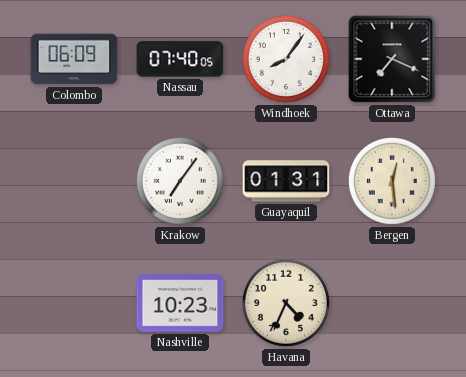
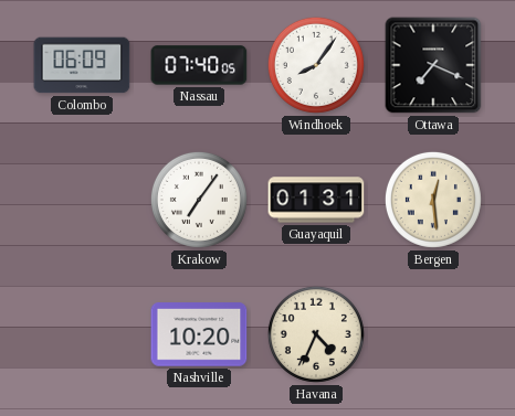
Nashville: 10:23 -> 10:20
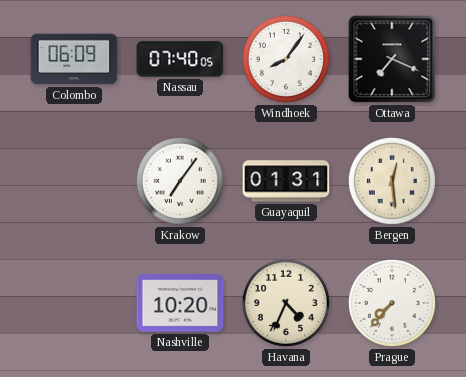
Prague: none -> 7:37
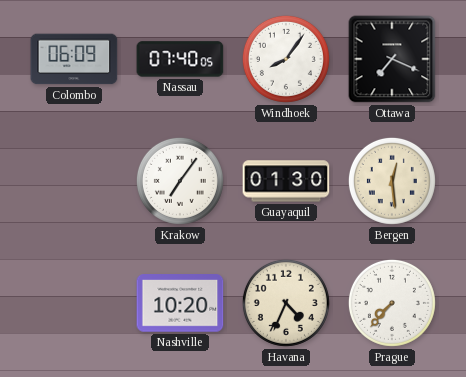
Guayaquil: 01:31 -> 01:30
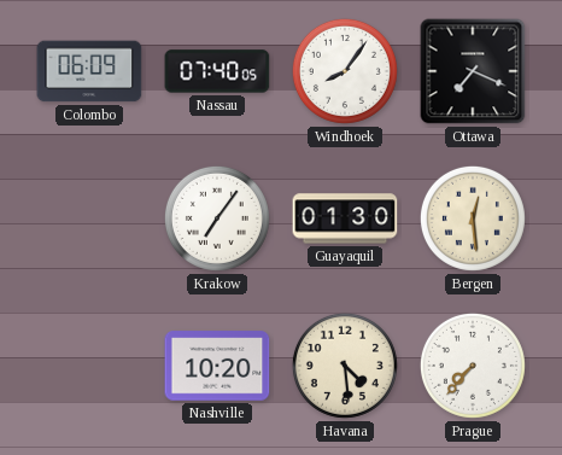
Havana: 4:34 -> 4:29
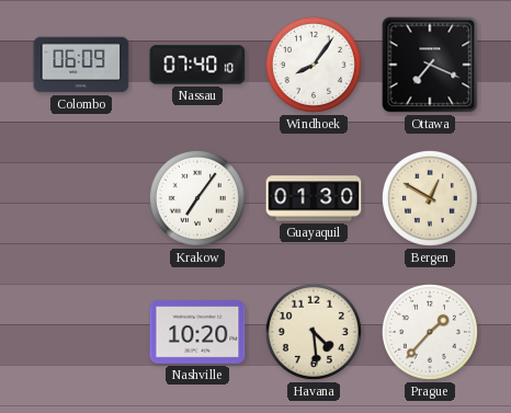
Nassau: 07:40:05 -> 07:40:10
Bergen: 12:29 -> 12:50
Prague: 7:37 -> 1:37
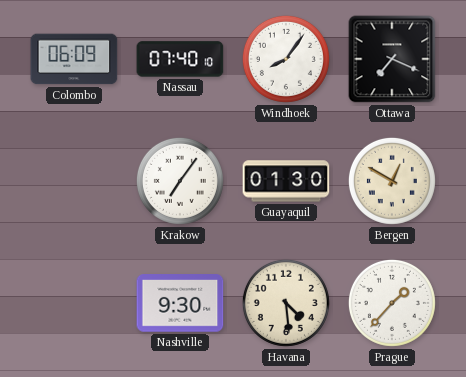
Nashville: 10:20 -> 9:30
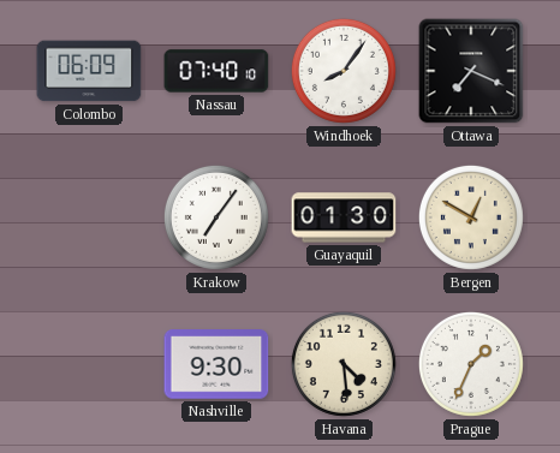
Prague: 1:37 -> 1:34
